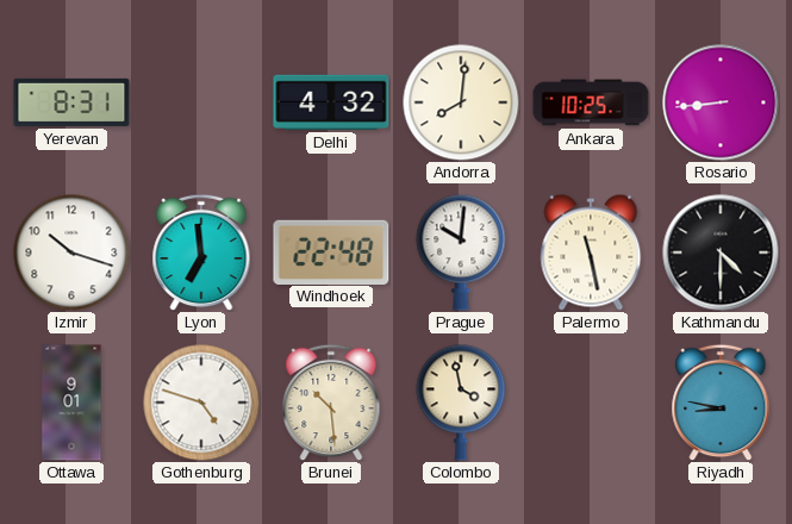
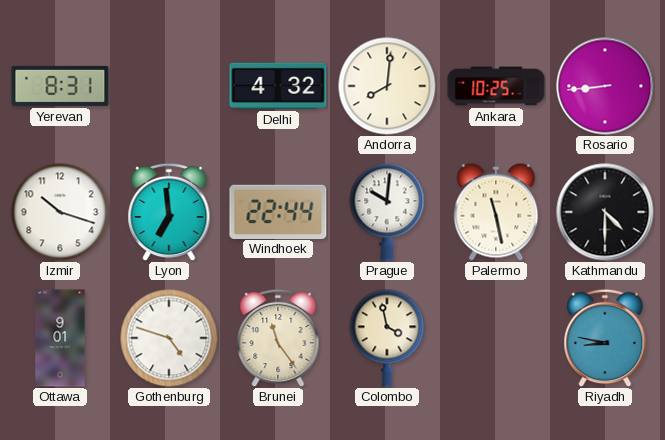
Windhoek: 22:48 -> 22:44
Brunei: 10:29 -> 11:24
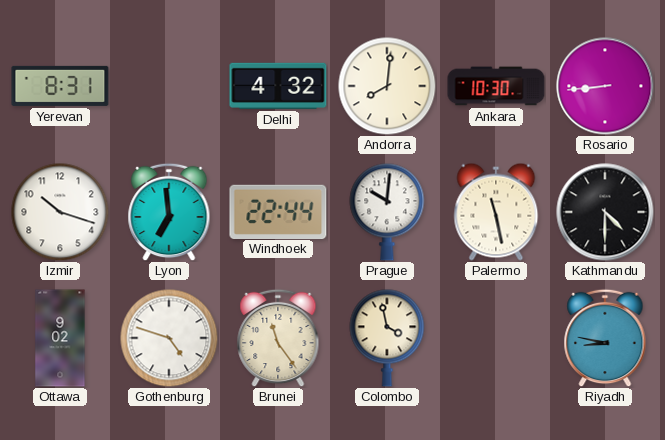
Ankara: 10:25 -> 10:30
Ottawa: 9:01 -> 9:02
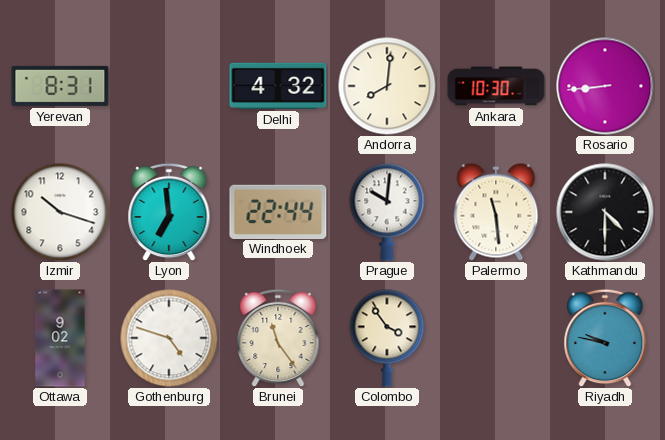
Palermo: 11:28 -> 11:29
Colombo: 3:58 -> 3:54
Riyadh: 8:47 -> 9:47
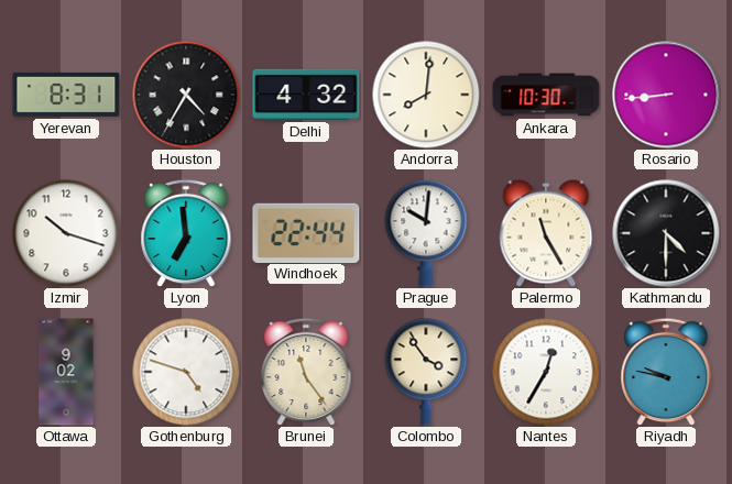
Houston: none -> 4:35
Palermo: 11:29 -> 11:25
Nantes: none -> 12:35
